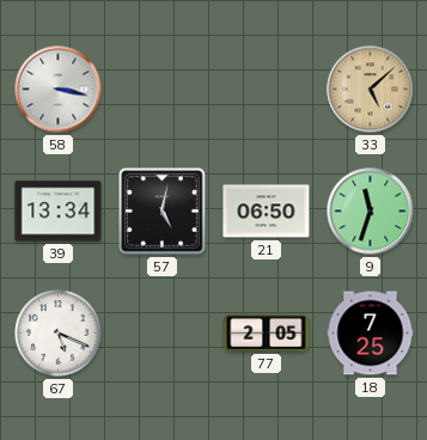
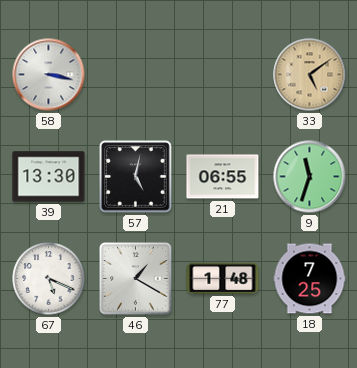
33: 5:08 -> 5:09
39: 13:34 -> 13:30
21: 06:50 -> 06:55
46: none -> 1:20
77: 2:05 -> 1:48
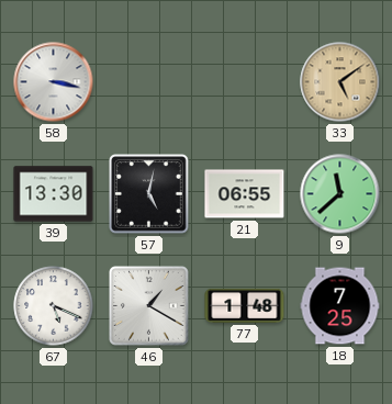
9: 11:33 -> 11:38
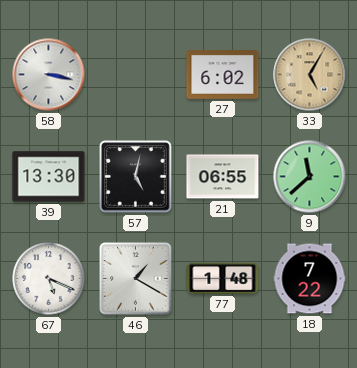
27: none -> 6:02
33: 5:09 -> 5:05
18: 7:25 -> 7:22
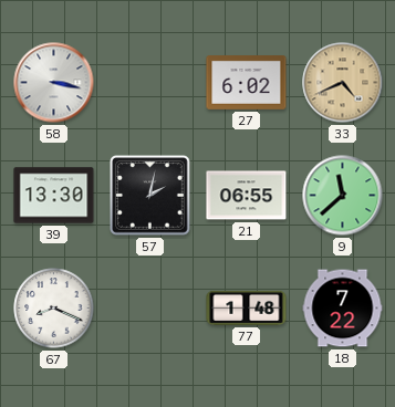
33: 5:05 -> 4:41
57: 5:02 -> 2:02
67: 5:19 -> 8:19
46: 1:20 -> none
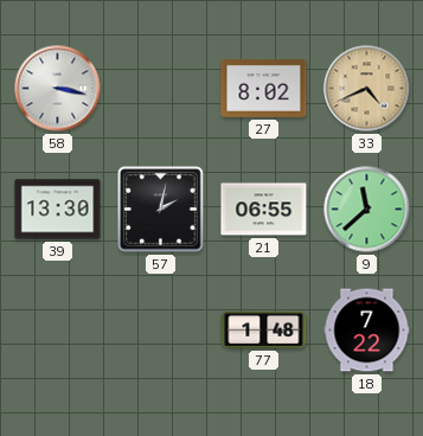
27: 6:02 -> 8:02
67: 8:19 -> none
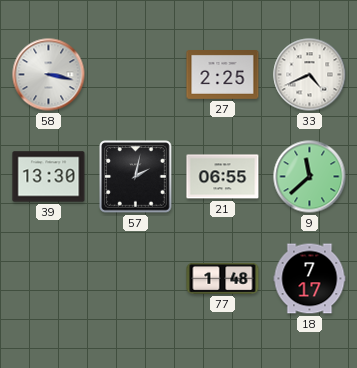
27: 8:02 -> 2:25
33 dial: champagne -> white
18: 7:22 -> 7:17
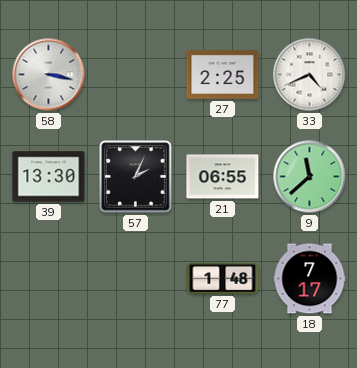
57: 2:02 -> 2:04
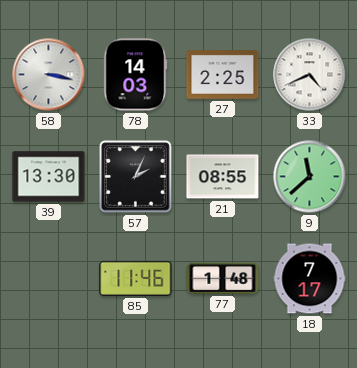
78: none -> 14:03
21: 06:55 -> 08:55
85: none -> 11:46
